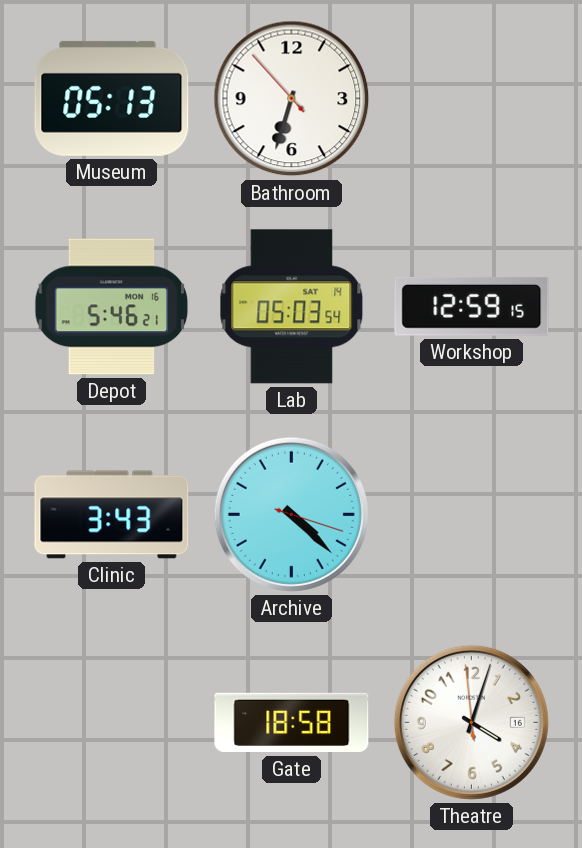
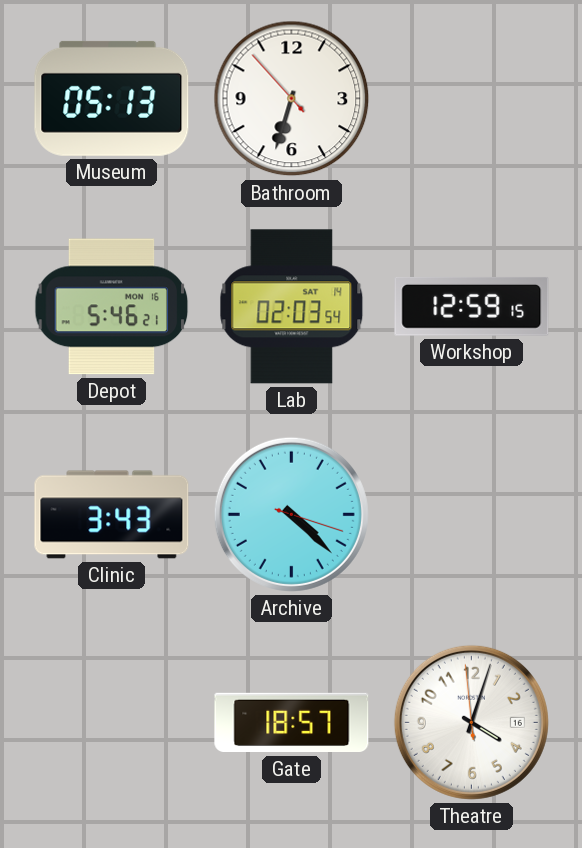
Lab: 05:03 -> 02:03
Gate: 18:58 -> 18:57
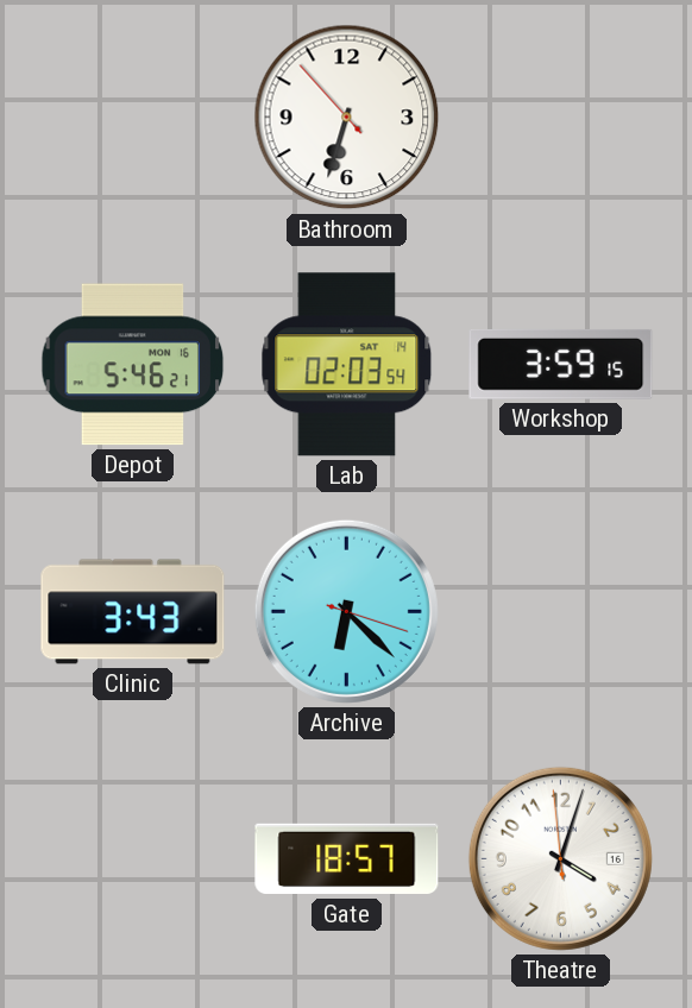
Museum: 05:13 -> none
Workshop: 12:59 -> 3:59
Archive: 4:22 -> 6:22
